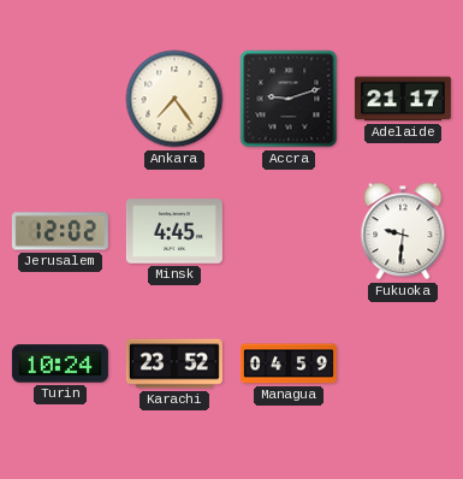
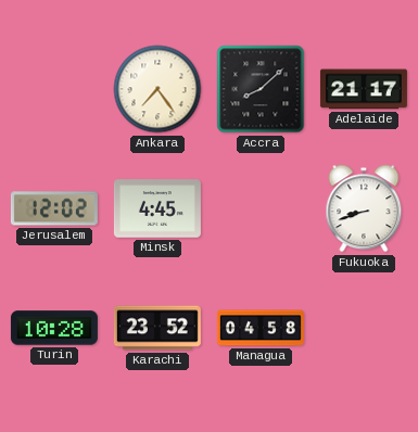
Accra: 9:12 -> 8:08
Fukuoka: 9:31 -> 8:42
Turin: 10:24 -> 10:28
Managua: 04:59 -> 04:58
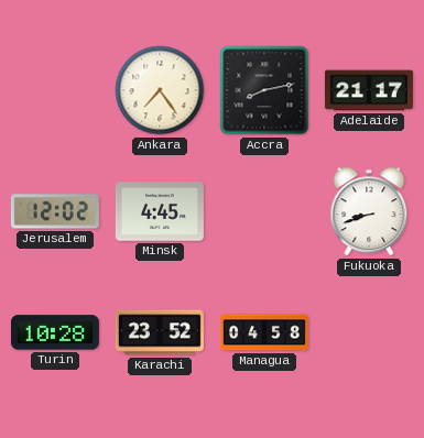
Accra: 8:08 -> 8:13
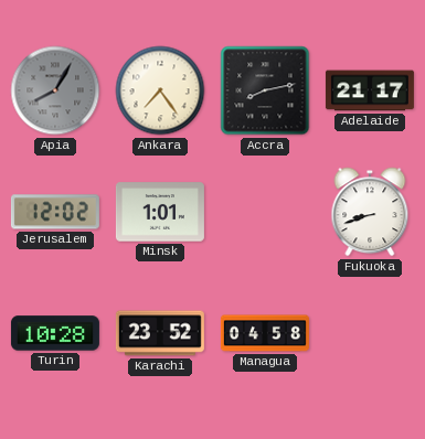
Apia: none -> 8:05
Minsk: 4:45 -> 1:01
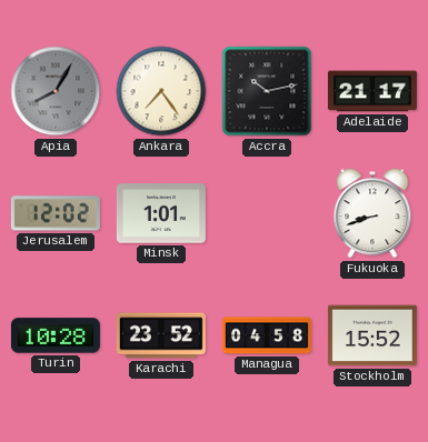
Accra: 8:13 -> 10:13
Stockholm: none -> 15:52
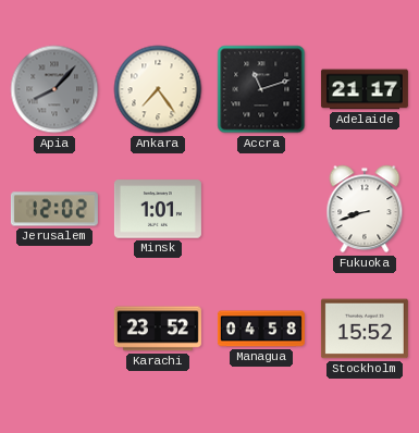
Apia: 8:05 -> 8:07
Accra: 10:13 -> 11:12
Turin: 10:28 -> none
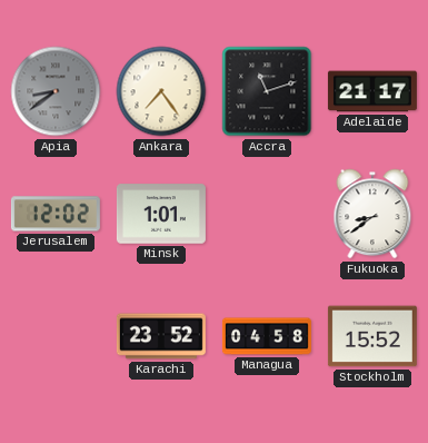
Apia: 8:07 -> 8:39
Fukuoka: 8:42 -> 8:39
